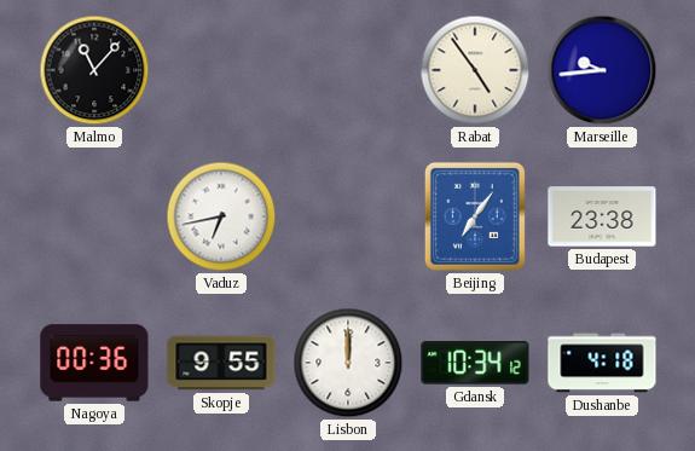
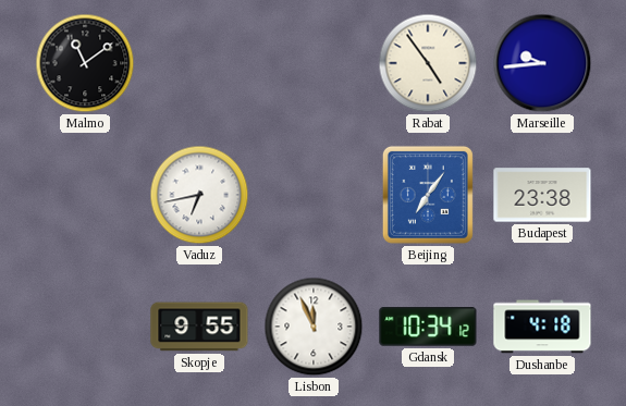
Malmo: 11:07 -> 11:09
Nagoya: 00:36 -> none
Lisbon: 12:00 -> 11:56
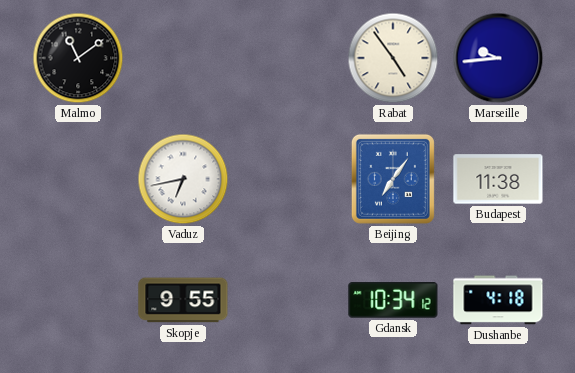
Budapest: 23:38 -> 11:38
Lisbon: 11:56 -> none
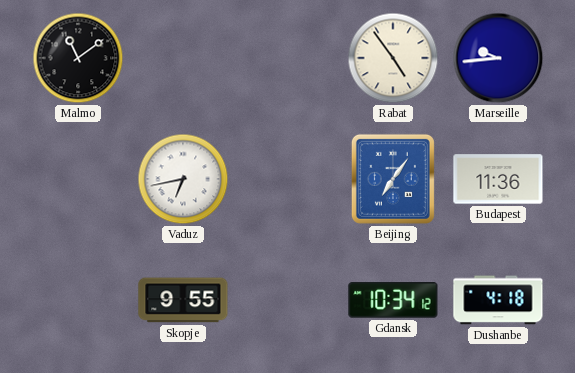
Budapest: 11:38 -> 11:36
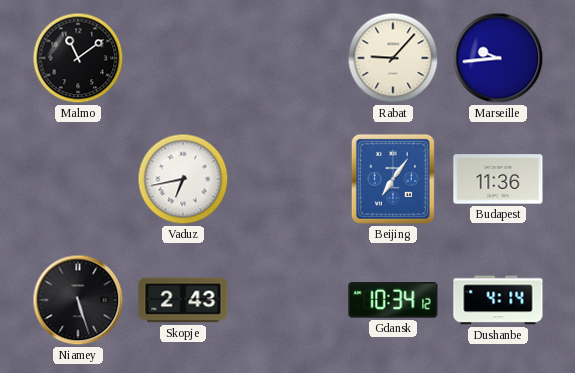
Rabat: 4:54 -> 9:07
Niamey: none -> 5:27
Skopje: 9:55 -> 2:43
Dushanbe: 4:18 -> 4:14
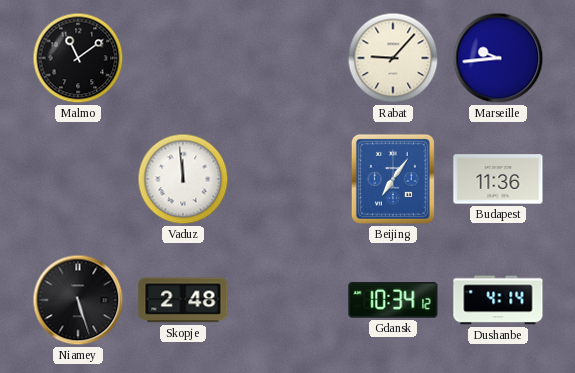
Vaduz: 6:43 -> 11:59
Skopje: 2:43 -> 2:48
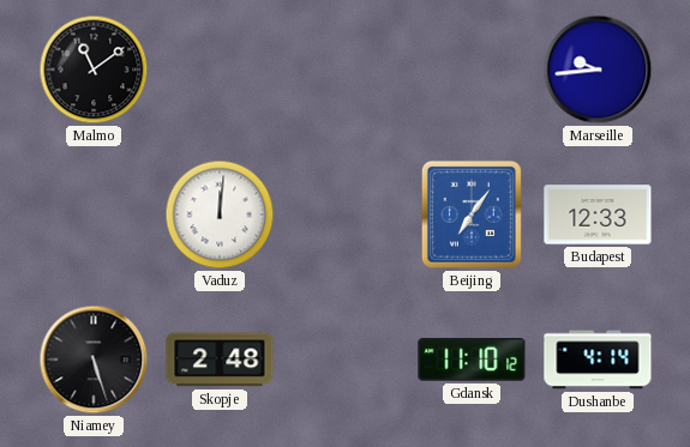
Rabat: 9:07 -> none
Vaduz: 11:59 -> 12:01
Budapest: 11:36 -> 12:33
Gdansk: 10:34 -> 11:10
